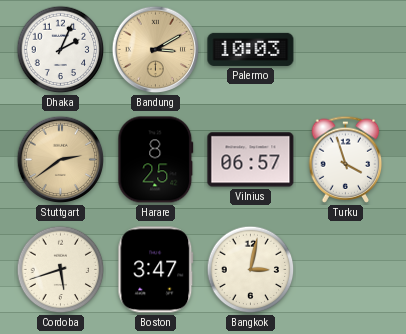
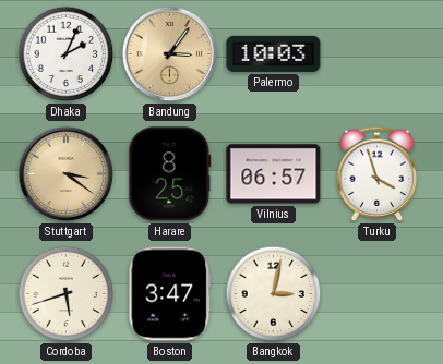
Bandung: 3:10 -> 3:06
Stuttgart: 2:39 -> 3:21
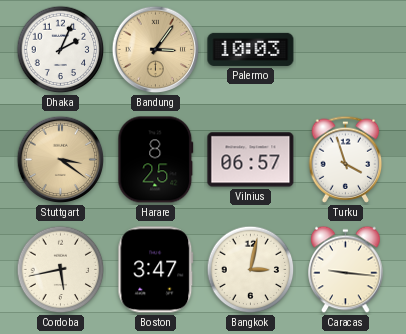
Cordoba: 5:42 -> 5:43
Caracas: none -> 9:16
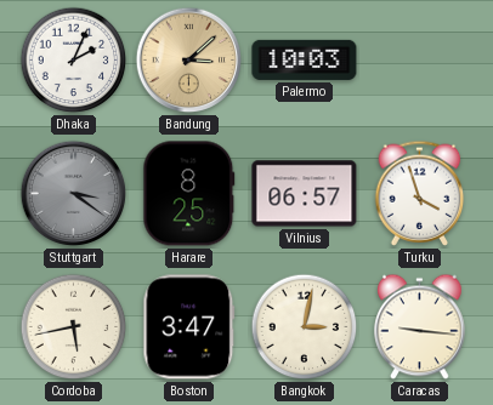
Bandung: 3:06 -> 3:08
Stuttgart dial: champagne -> grey
